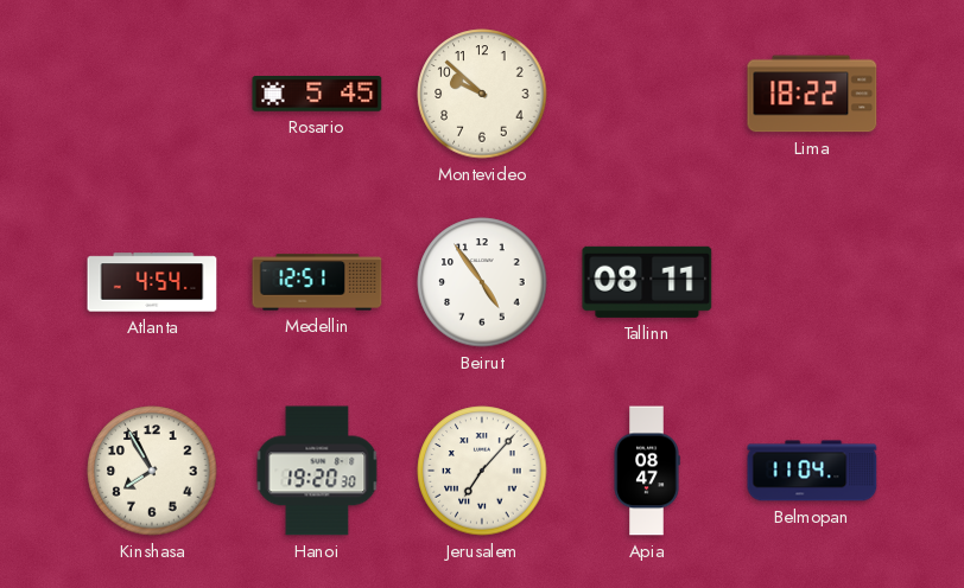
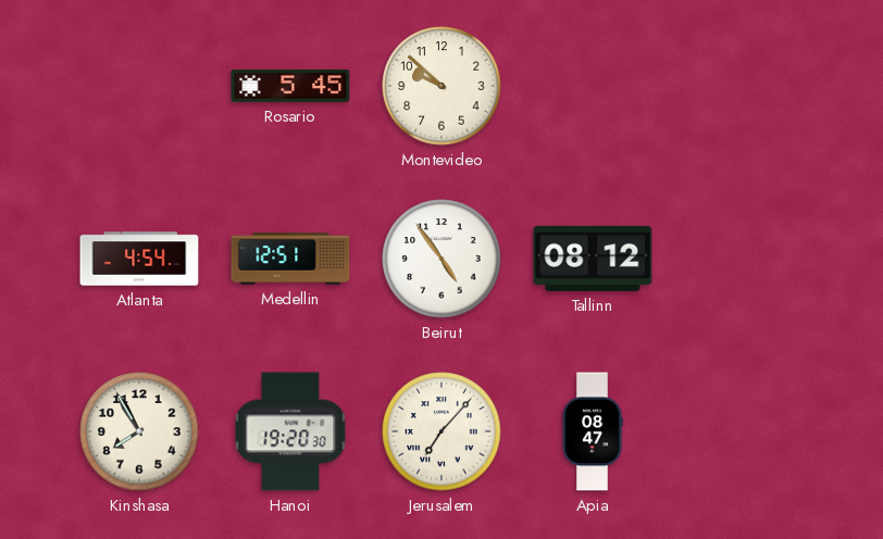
Lima: 18:22 -> none
Tallinn: 08:11 -> 08:12
Belmopan: 11:04 -> none
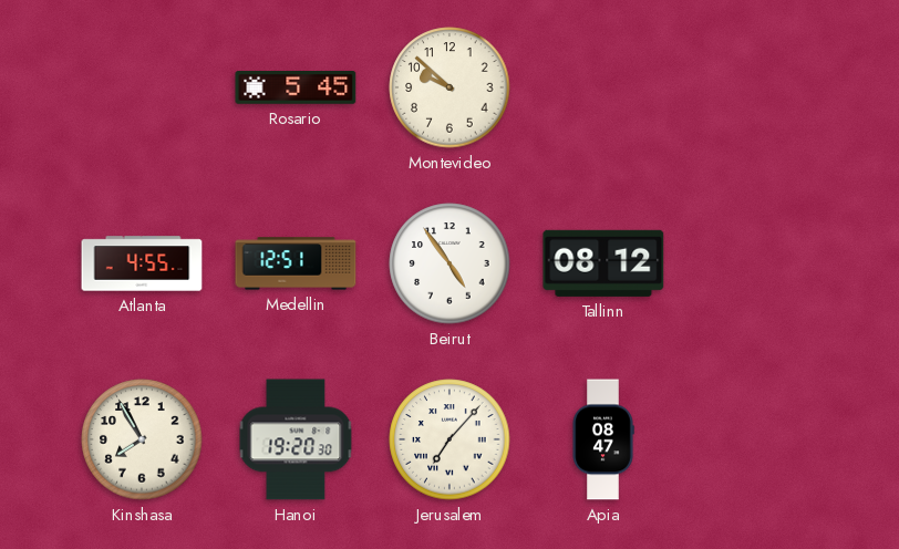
Atlanta: 4:54 -> 4:55
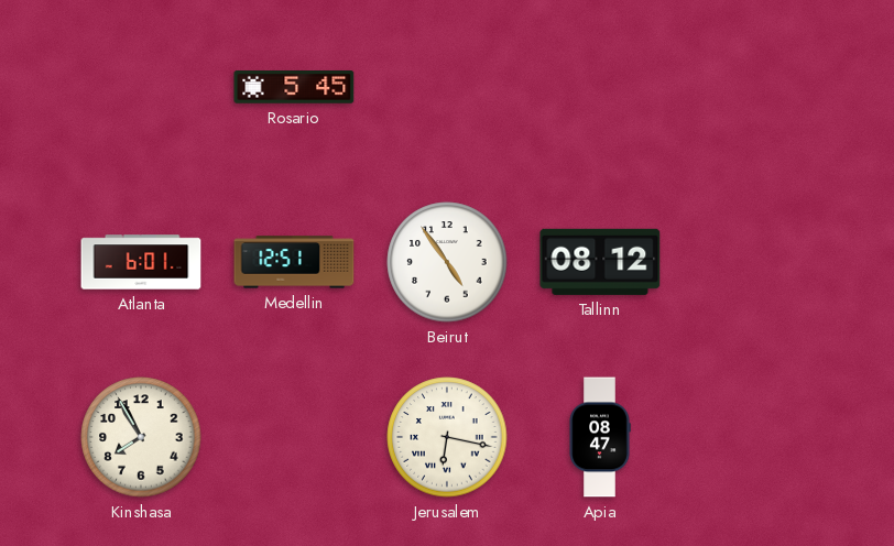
Montevideo: 9:52 -> none
Atlanta: 4:55 -> 6:01
Hanoi: 19:20 -> none
Jerusalem: 7:07 -> 6:17
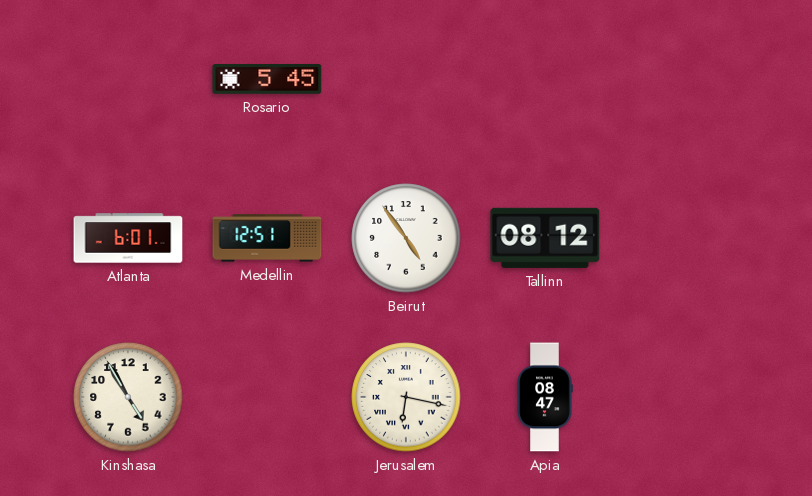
Kinshasa: 7:55 -> 4:55
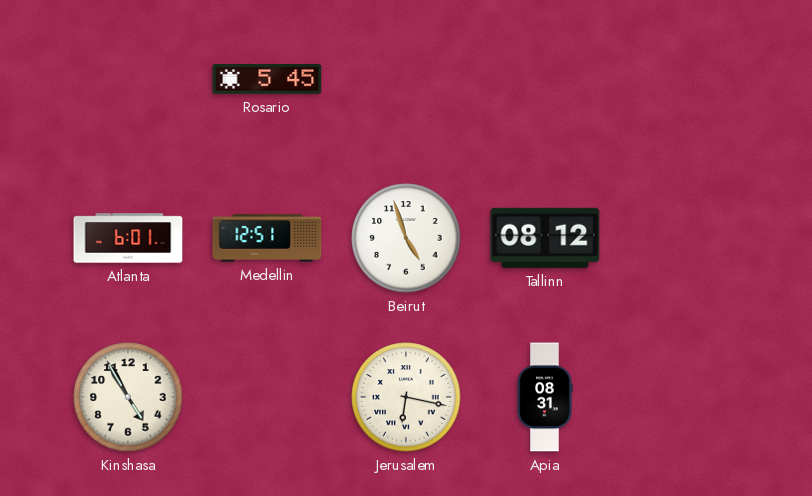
Beirut: 4:54 -> 4:57
Apia: 08:47 -> 08:31
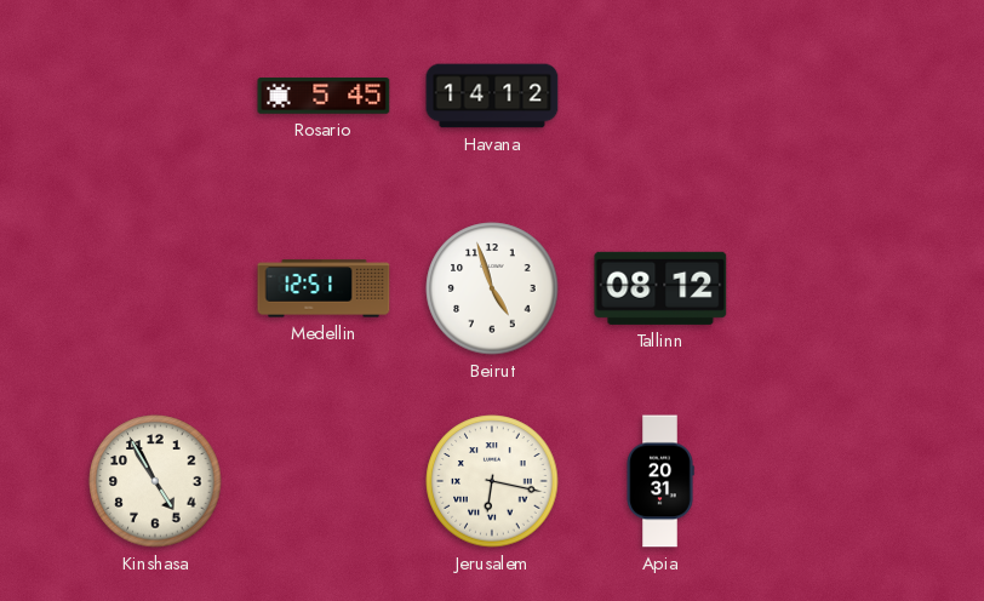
Havana: none -> 14:12
Atlanta: 6:01 -> none
Apia: 08:31 -> 20:31
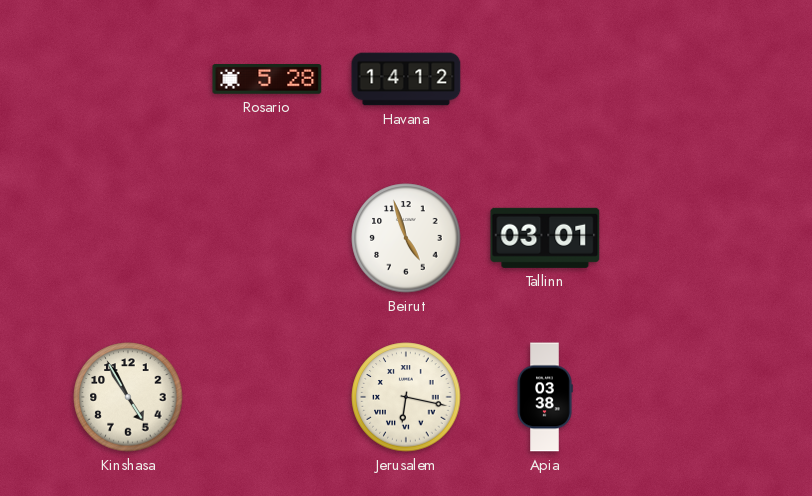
Rosario: 5:45 -> 5:28
Medellin: 12:51 -> none
Tallinn: 08:12 -> 03:01
Apia: 20:31 -> 03:38
